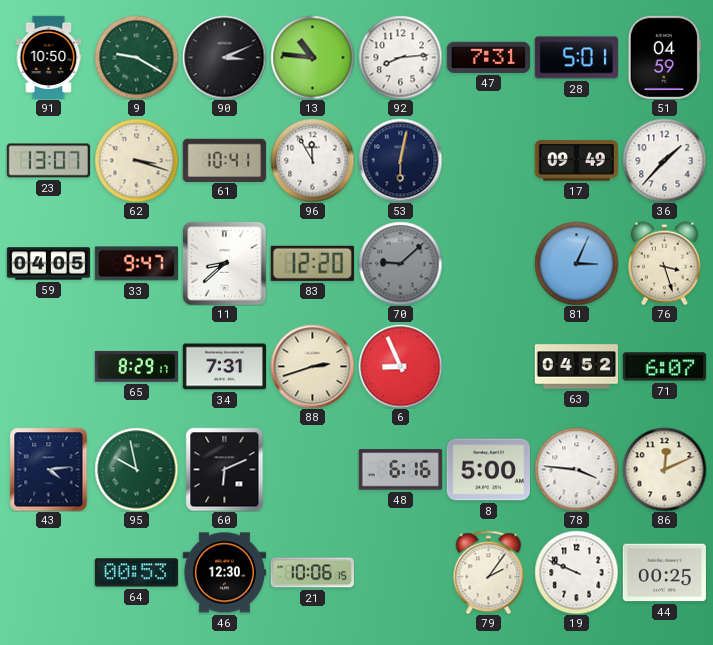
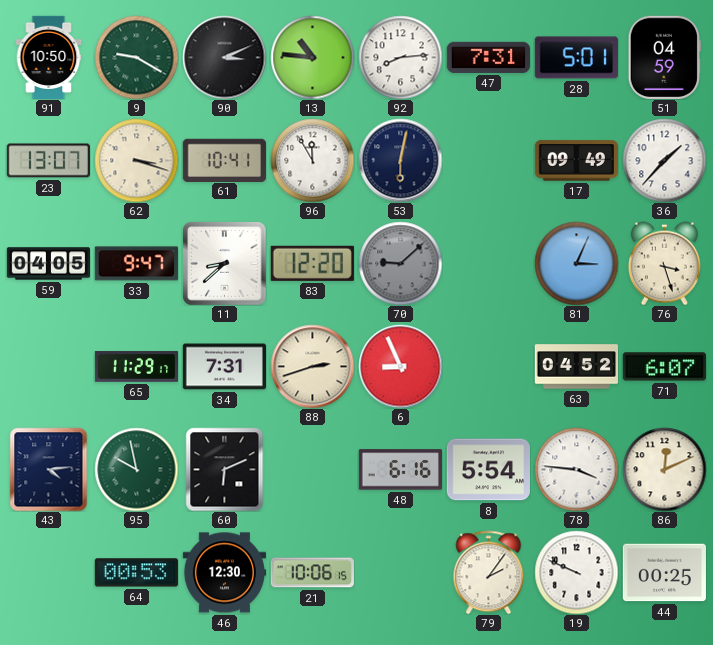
65: 8:29 -> 11:29
8: 5:00 -> 5:54
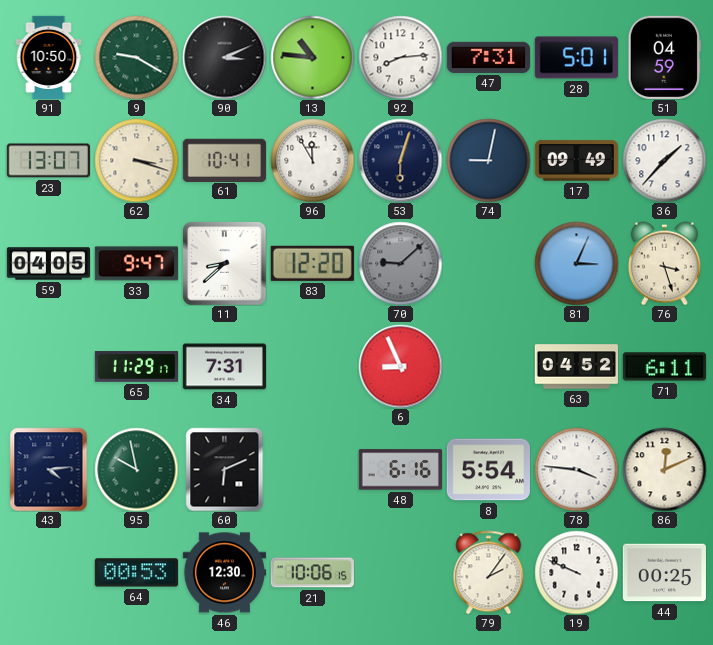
53: 6:02 -> 6:03
74: none -> 9:02
88: 2:42 -> none
71: 6:07 -> 6:11
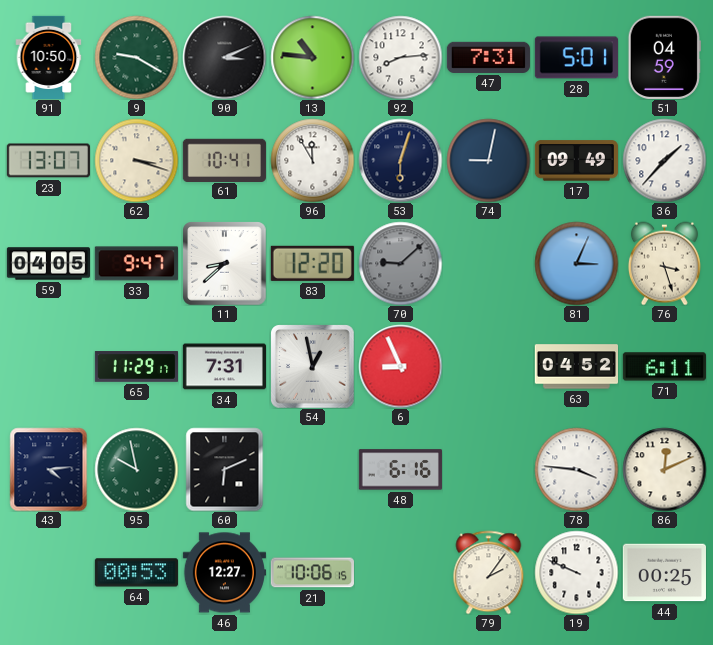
54: none -> 12:58
8: 5:54 -> none
46: 12:30 -> 12:27
